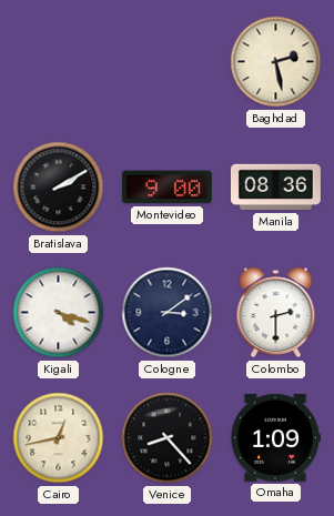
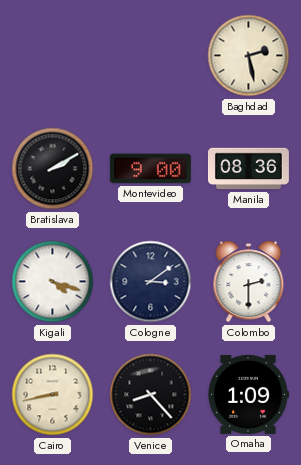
Cairo: 12:43 -> 8:43
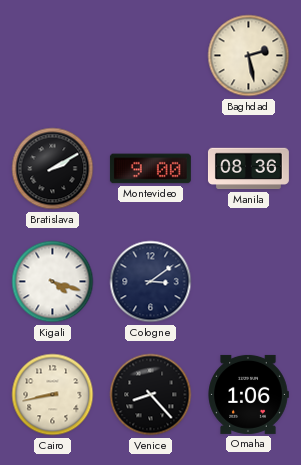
Colombo: 2:30 -> none
Omaha: 1:09 -> 1:06
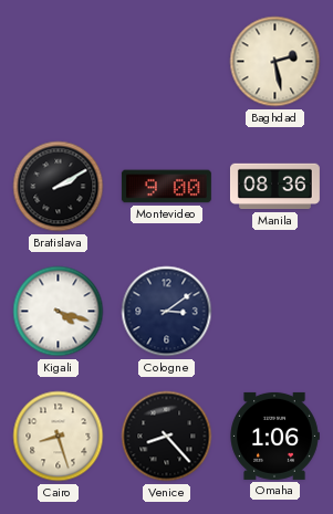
Cairo: 8:43 -> 8:27
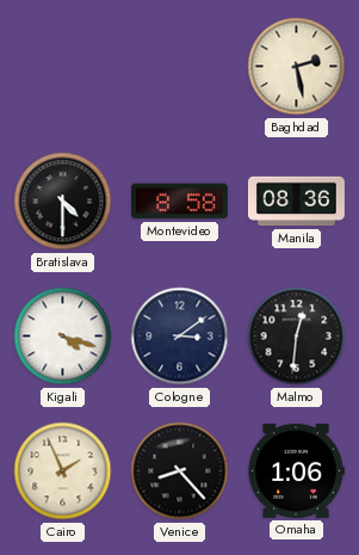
Bratislava: 2:10 -> 4:30
Montevideo: 9:00 -> 8:58
Malmo: none -> 12:31
Cairo: 8:27 -> 1:56
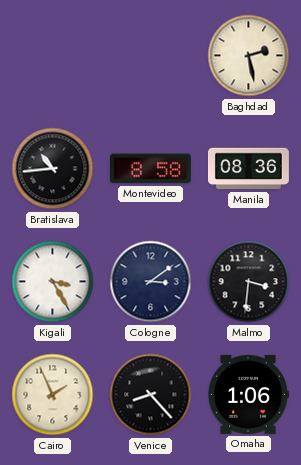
Bratislava: 4:30 -> 10:44
Kigali: 4:18 -> 3:25
Malmo: 12:31 -> 3:31
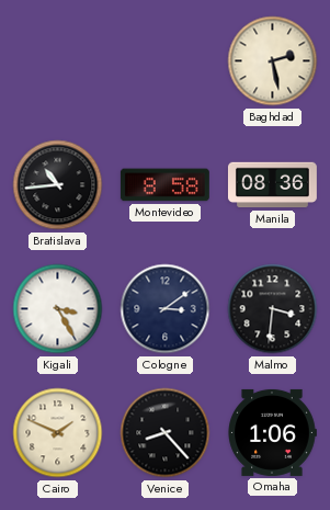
Cairo: 1:56 -> 1:49
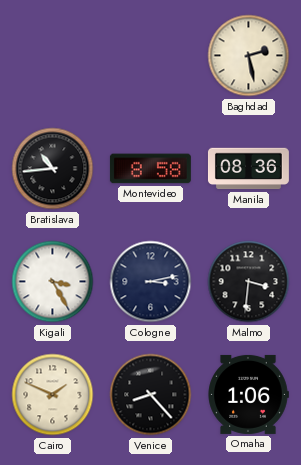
Cologne: 3:09 -> 3:13
